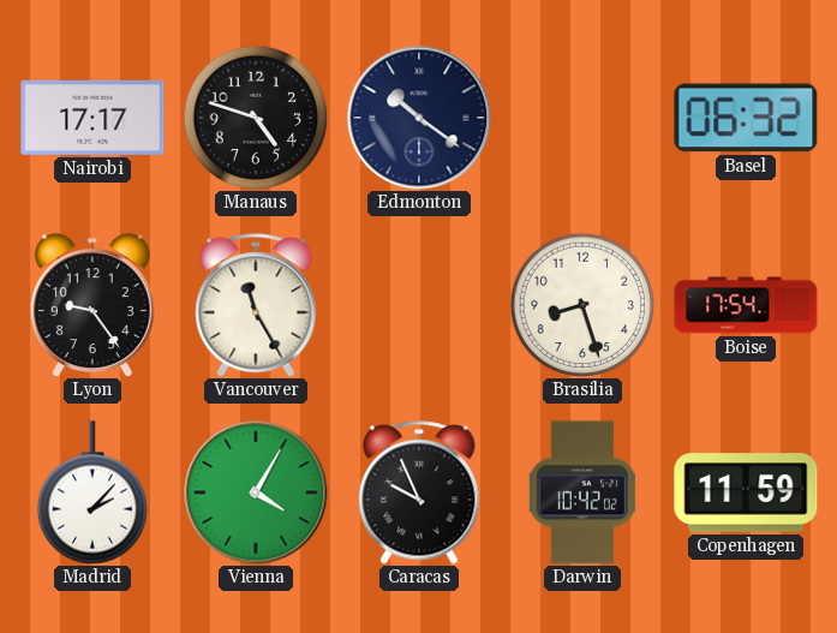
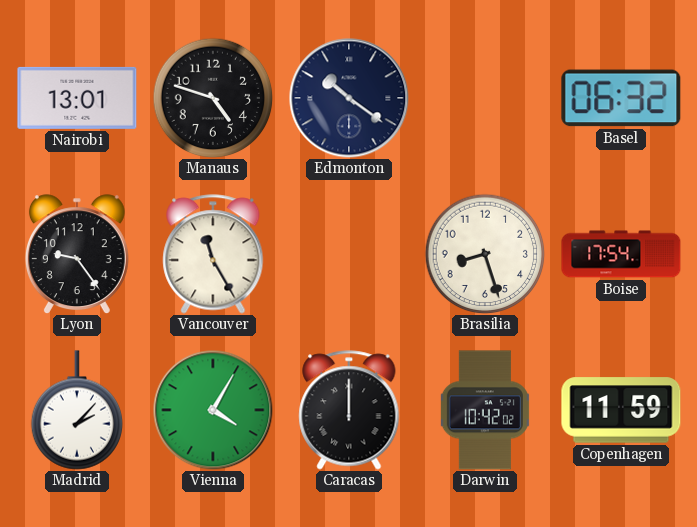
Nairobi: 17:17 -> 13:01
Caracas: 9:56 -> 12:00
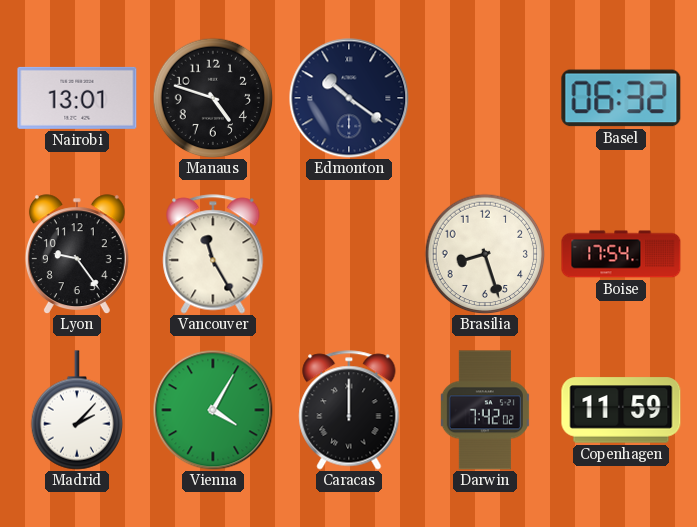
Darwin: 10:42 -> 7:42
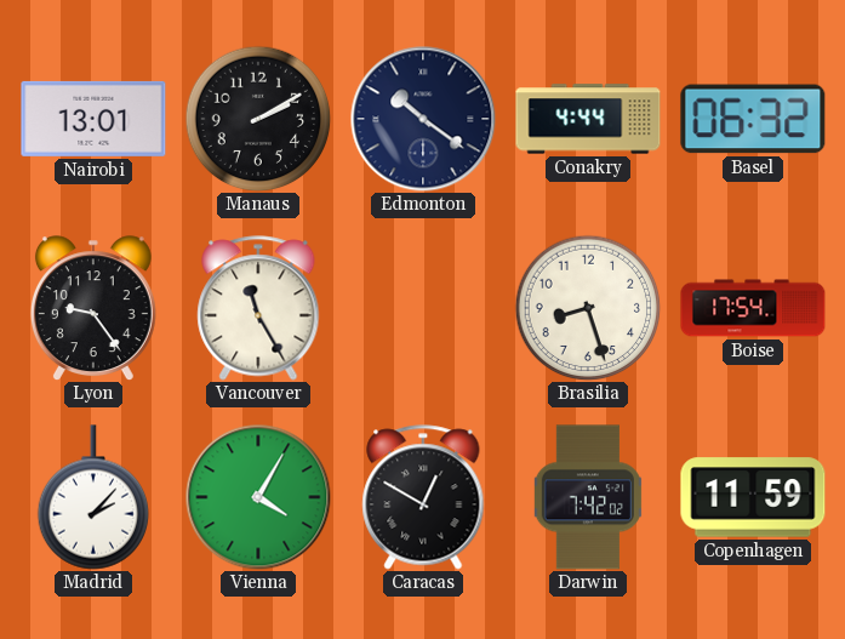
Manaus: 4:48 -> 2:10
Conakry: none -> 4:44
Caracas: 12:00 -> 12:50
